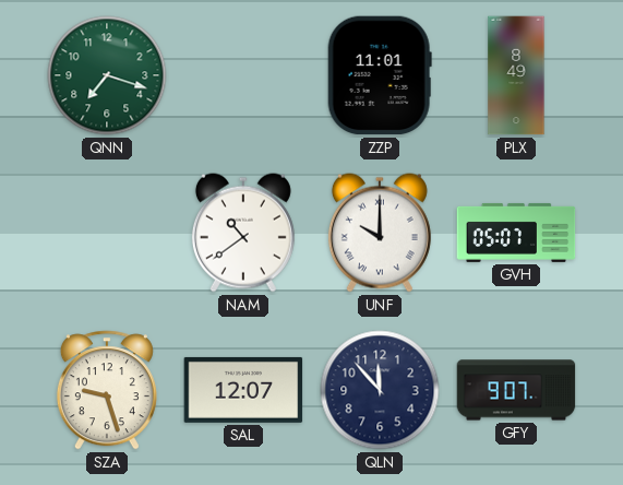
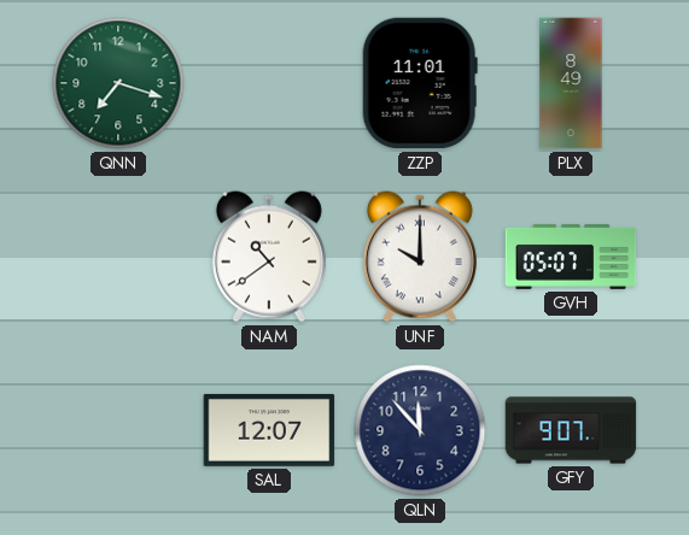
SZA: 9:27 -> none
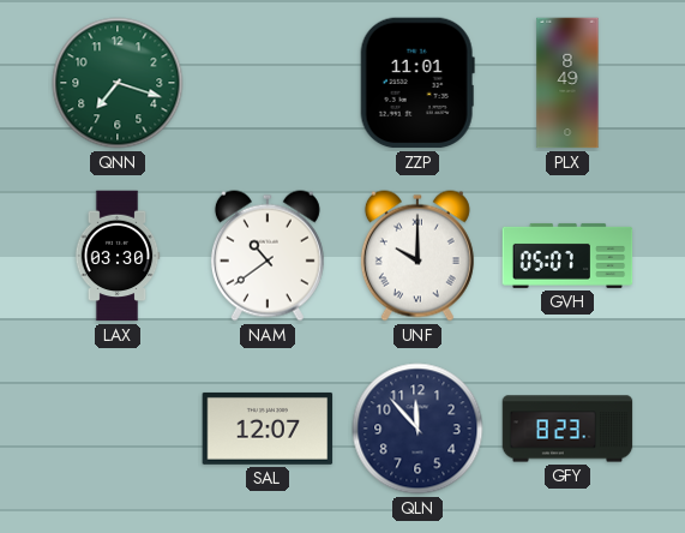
LAX: none -> 03:30
GFY: 9:07 -> 8:23
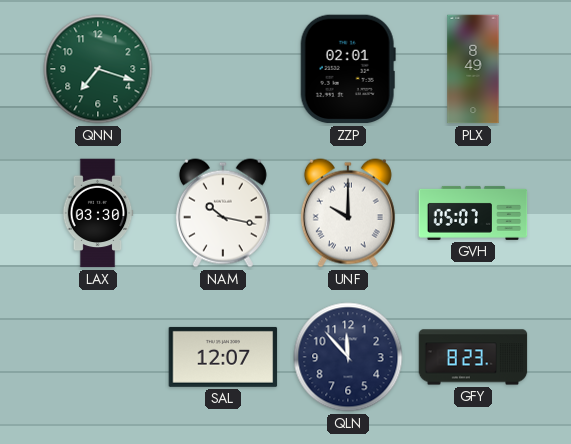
ZZP: 11:01 -> 02:01
NAM: 10:39 -> 10:17
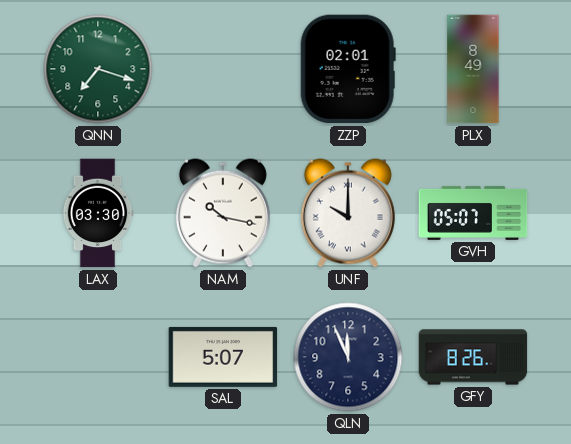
SAL: 12:07 -> 5:07
QLN: 11:53 -> 11:56
GFY: 8:23 -> 8:26
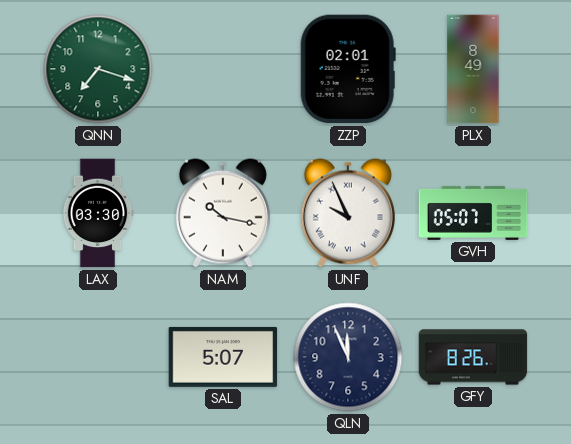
UNF: 10:00 -> 9:56
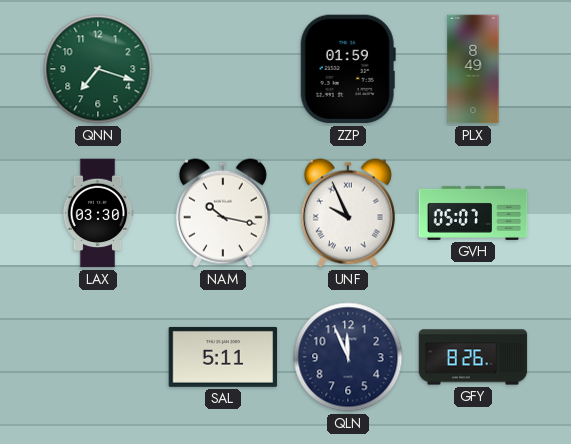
ZZP: 02:01 -> 01:59
SAL: 5:07 -> 5:11
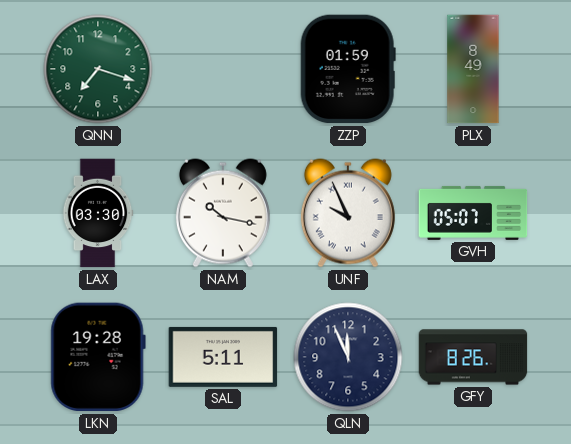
LKN: none -> 19:28
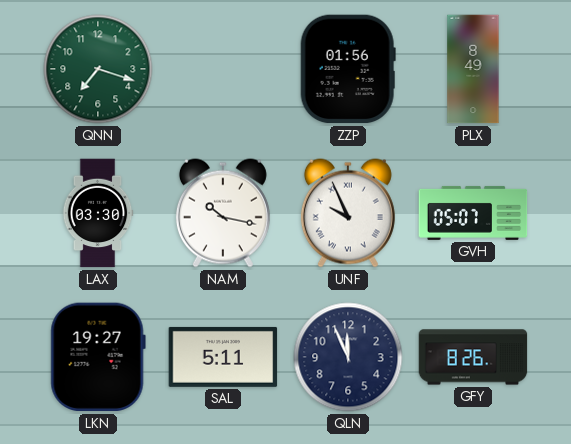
ZZP: 01:59 -> 01:56
LKN: 19:28 -> 19:27
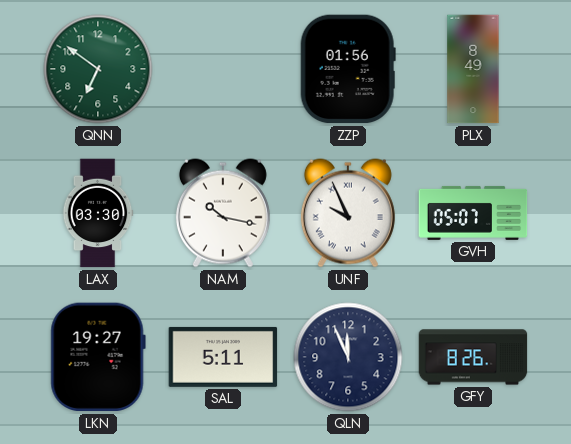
QNN: 7:18 -> 6:51
